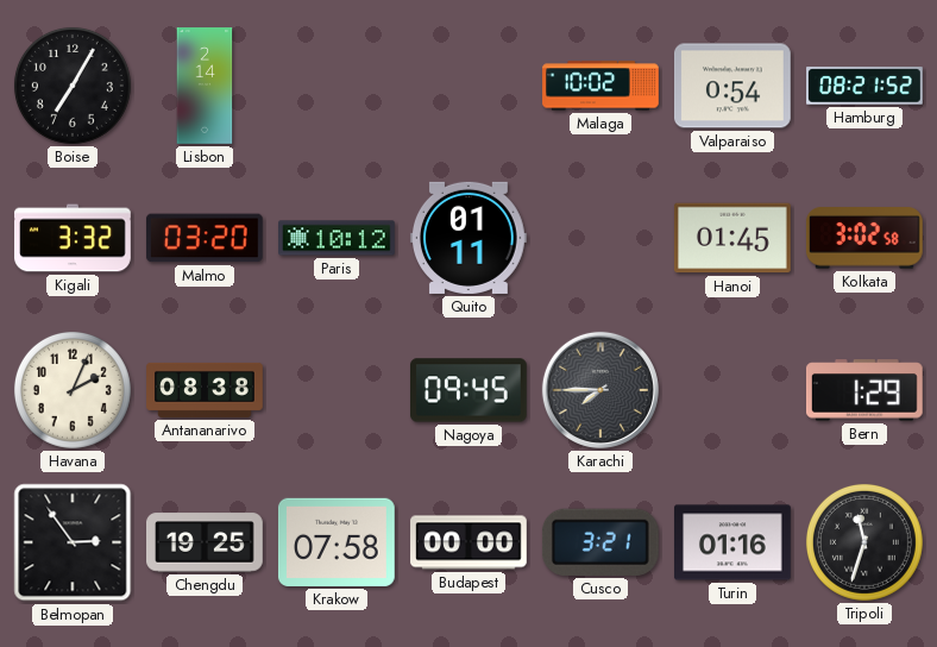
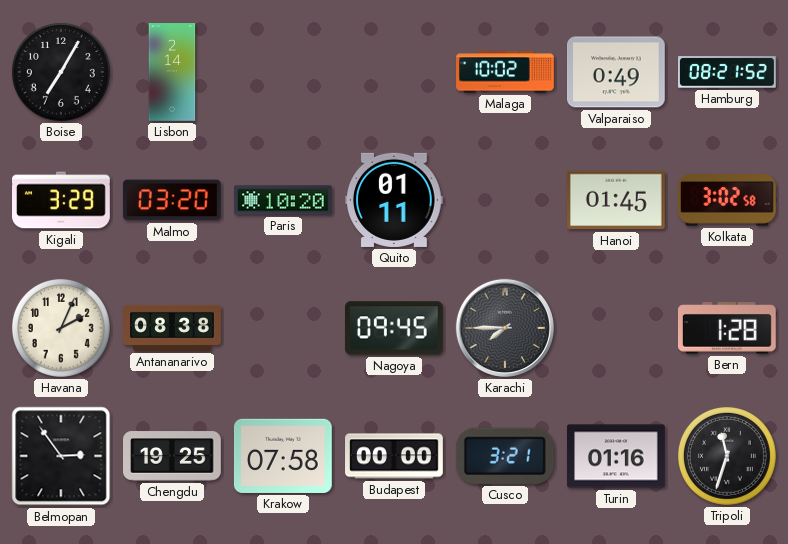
Valparaiso: 0:54 -> 0:49
Kigali: 3:32 -> 3:29
Paris: 10:12 -> 10:20
Bern: 1:29 -> 1:28
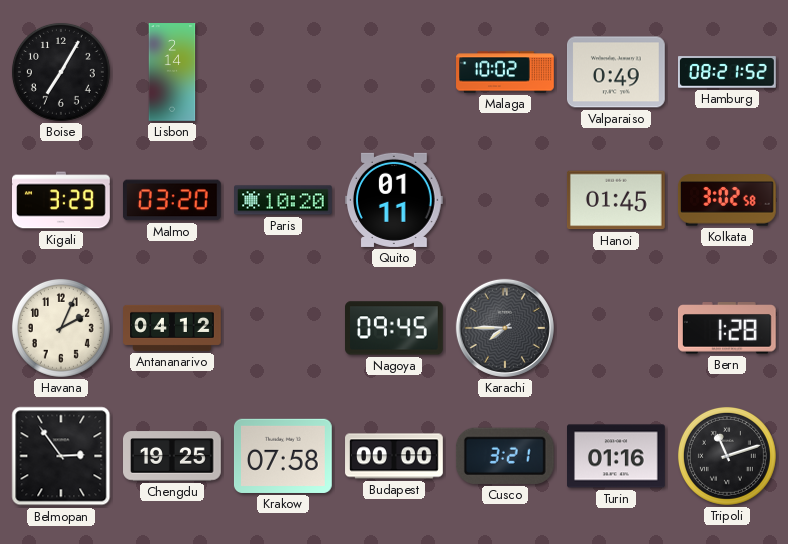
Antananarivo: 08:38 -> 04:12
Tripoli: 11:33 -> 11:12
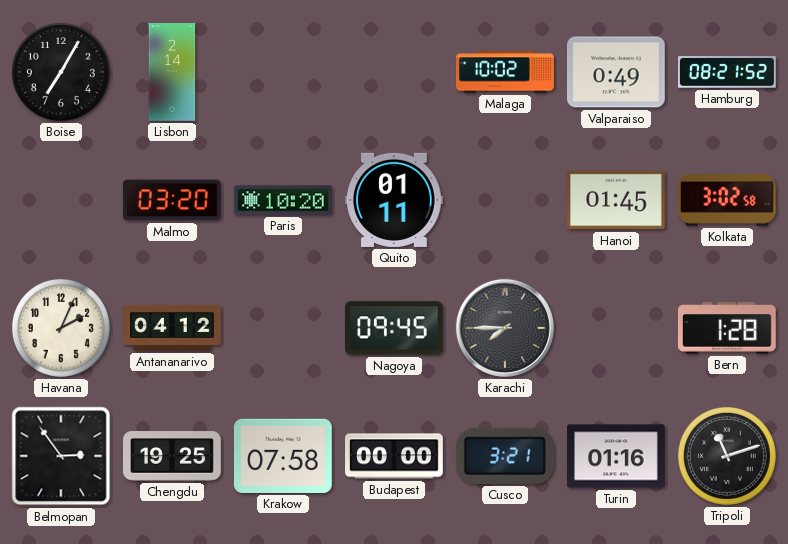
Kigali: 3:29 -> none
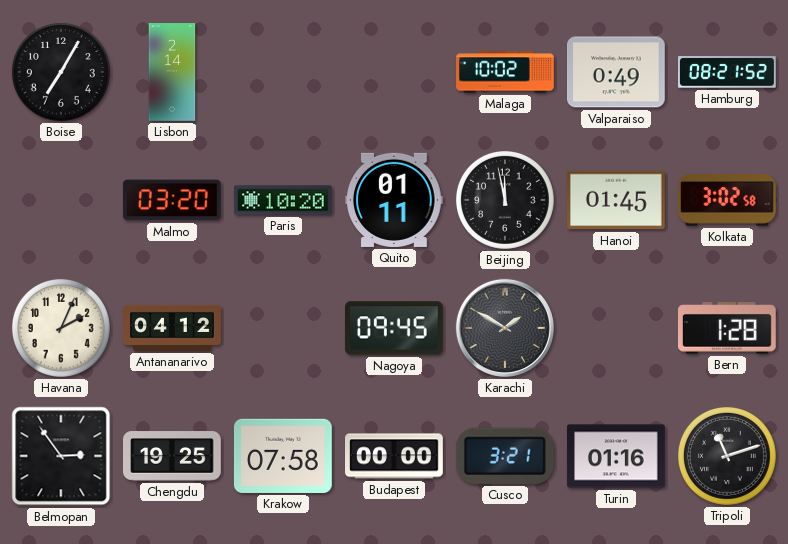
Beijing: none -> 11:58
Karachi: 7:45 -> 1:50
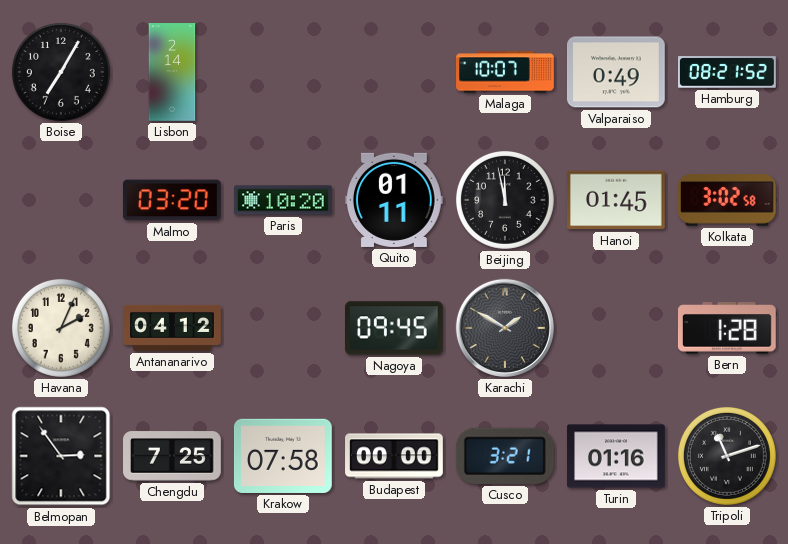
Malaga: 10:02 -> 10:07
Chengdu: 19:25 -> 7:25
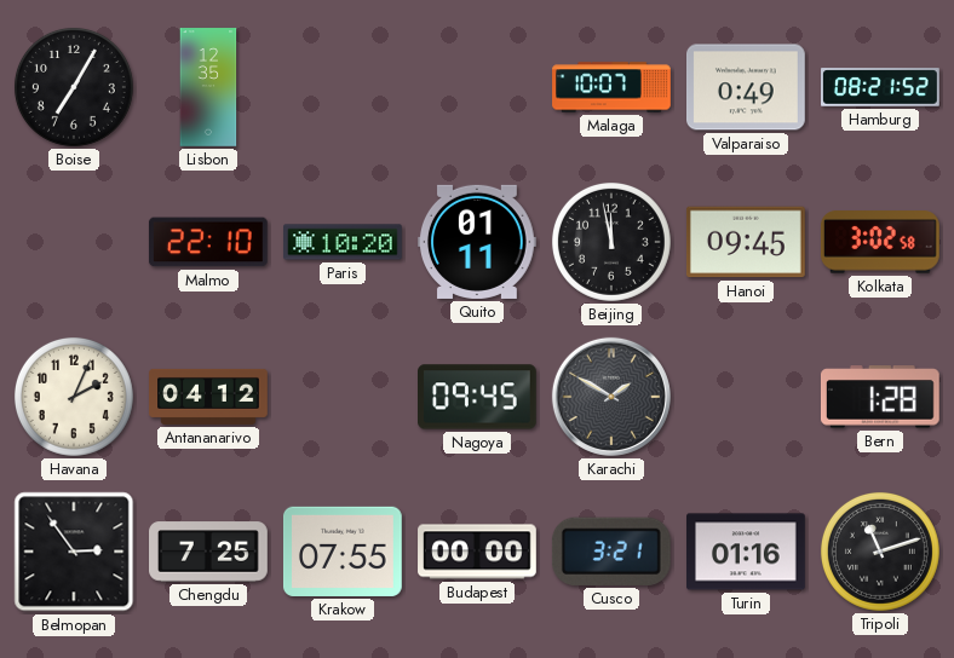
Lisbon: 2:14 -> 12:35
Malmo: 03:20 -> 22:10
Hanoi: 01:45 -> 09:45
Krakow: 07:58 -> 07:55
